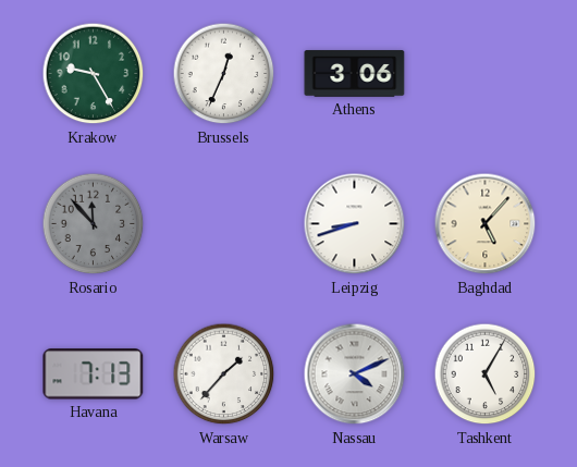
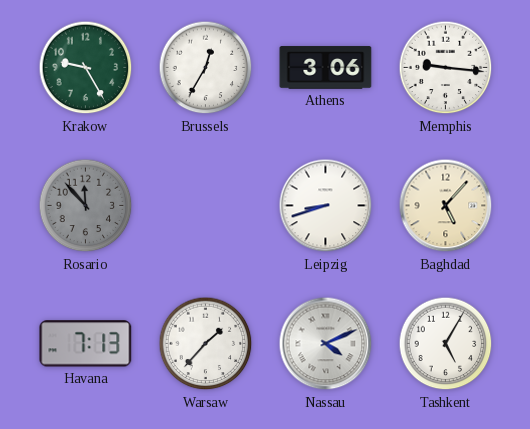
Brussels: 12:34 -> 12:35
Memphis: none -> 9:16
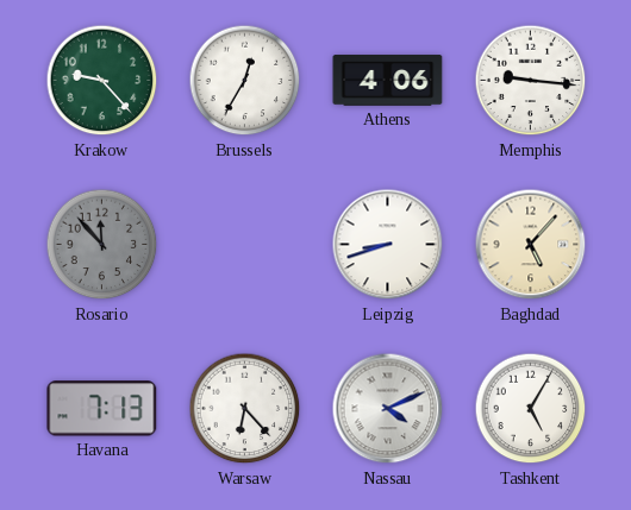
Krakow: 9:25 -> 9:23
Athens: 3:06 -> 4:06
Warsaw: 1:37 -> 6:23
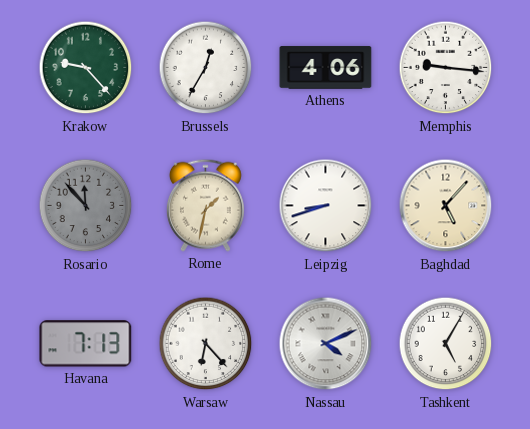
Rome: none -> 1:32
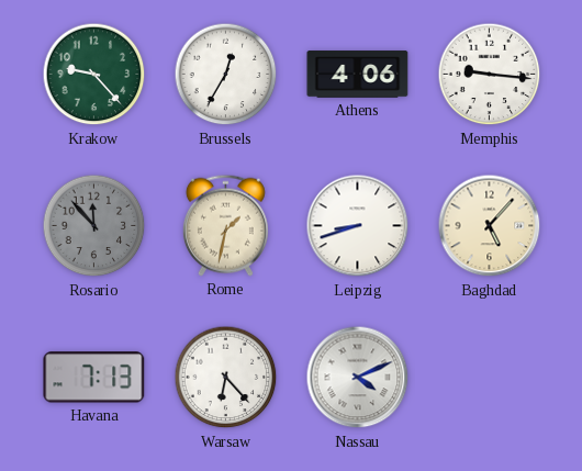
Tashkent: 5:05 -> none
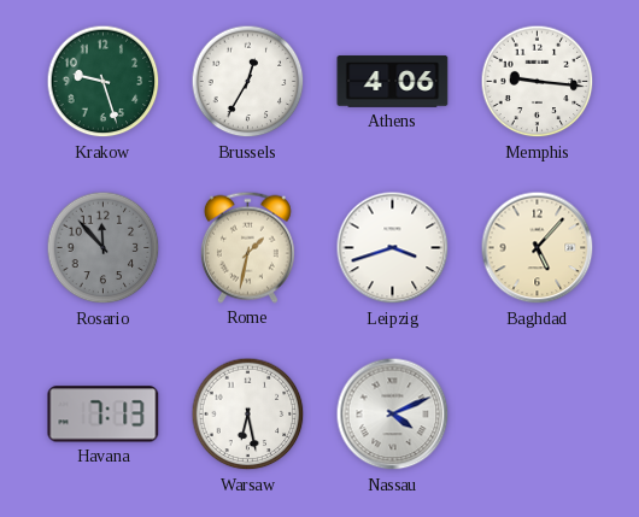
Krakow: 9:23 -> 9:27
Leipzig: 8:42 -> 3:42
Warsaw: 6:23 -> 6:28
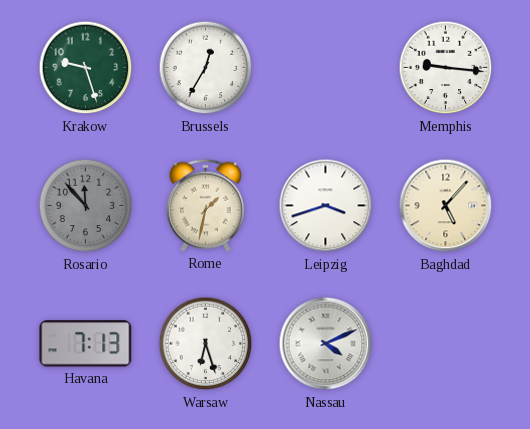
Athens: 4:06 -> none
Warsaw: 6:28 -> 6:27
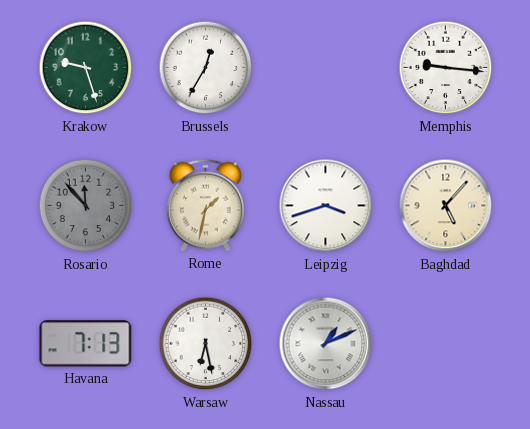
Warsaw: 6:27 -> 6:28
Nassau: 4:11 -> 1:11
